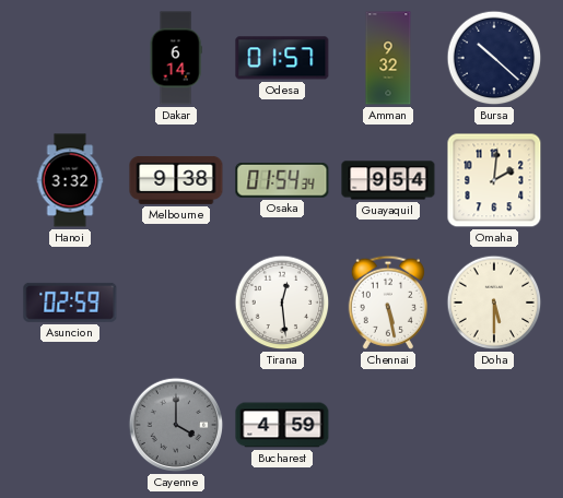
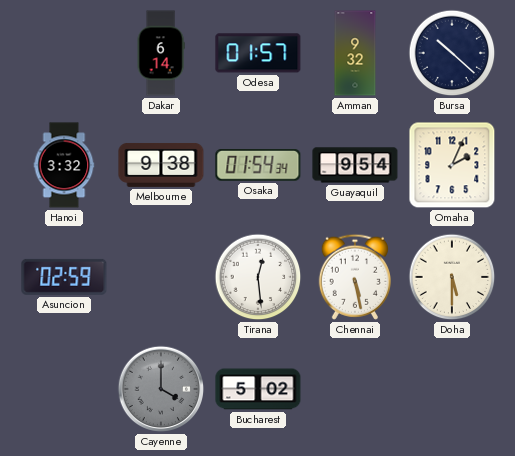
Omaha: 2:01 -> 2:04
Bucharest: 4:59 -> 5:02
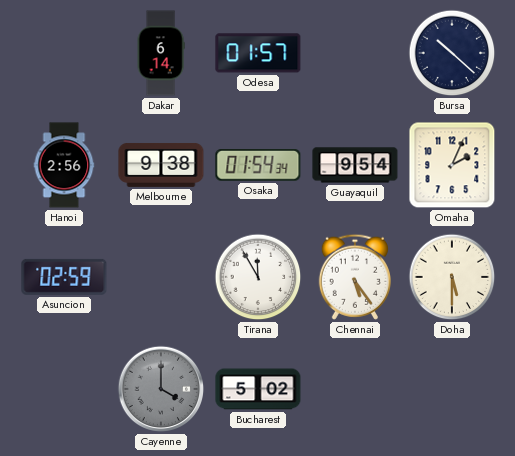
Amman: 9:32 -> none
Hanoi: 3:32 -> 2:56
Tirana: 12:29 -> 11:55
Chennai: 5:28 -> 5:24
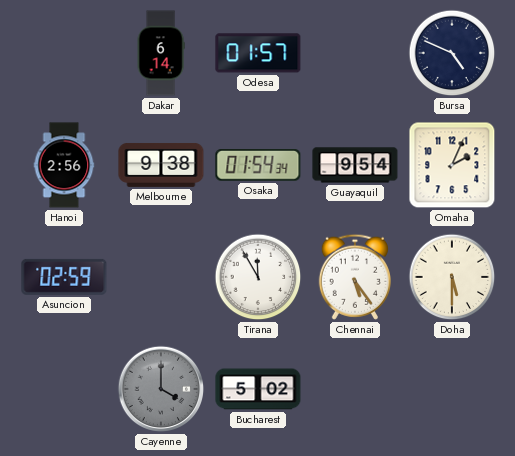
Bursa: 10:22 -> 4:49
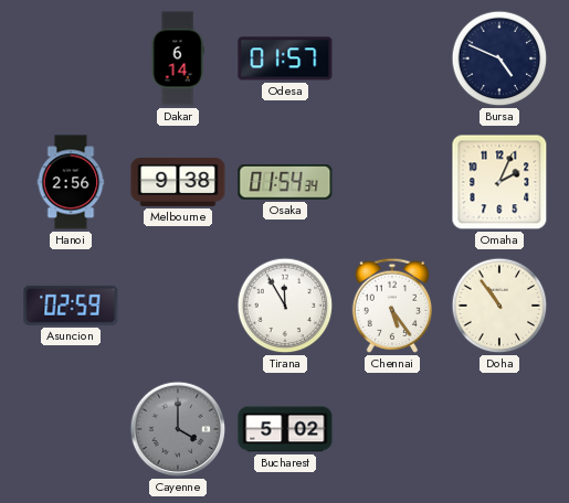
Guayaquil: 9:54 -> none
Doha: 5:30 -> 10:54
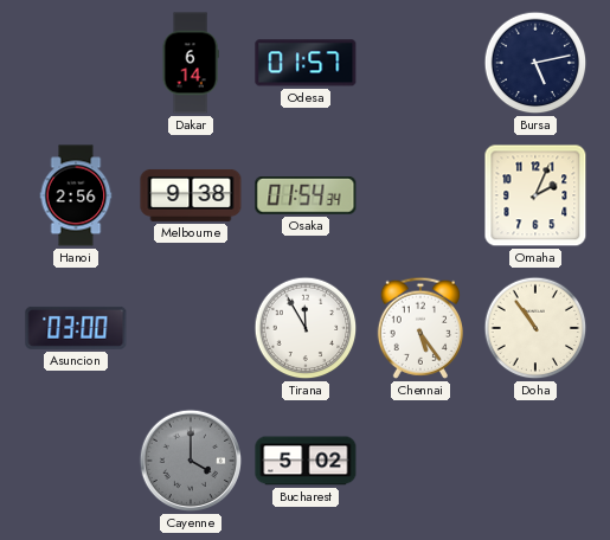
Bursa: 4:49 -> 5:13
Asuncion: 02:59 -> 03:00
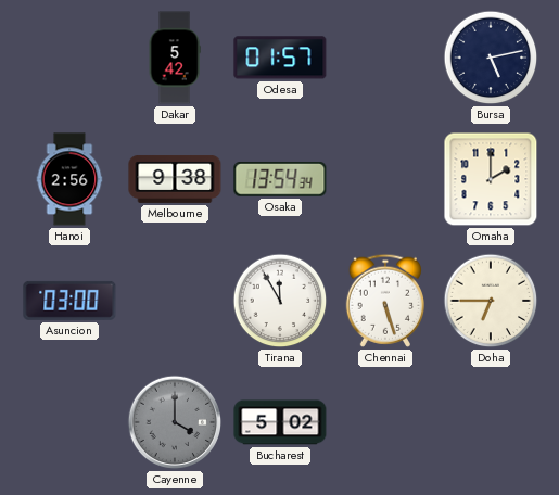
Dakar: 6:14 -> 5:42
Osaka: 01:54 -> 13:54
Omaha: 2:04 -> 2:00
Chennai: 5:24 -> 5:27
Doha: 10:54 -> 6:45
